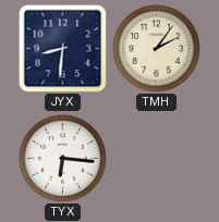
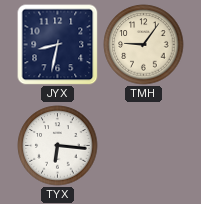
JYX: 8:31 -> 8:32
TMH: 2:06 -> 9:06
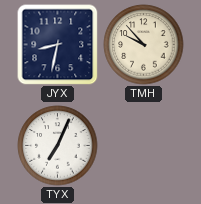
TMH: 9:06 -> 9:53
TYX: 6:16 -> 7:04
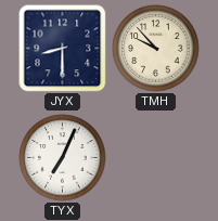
JYX: 8:32 -> 8:30
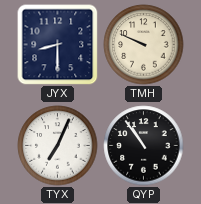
TMH: 9:53 -> 9:49
QYP: none -> 10:54
